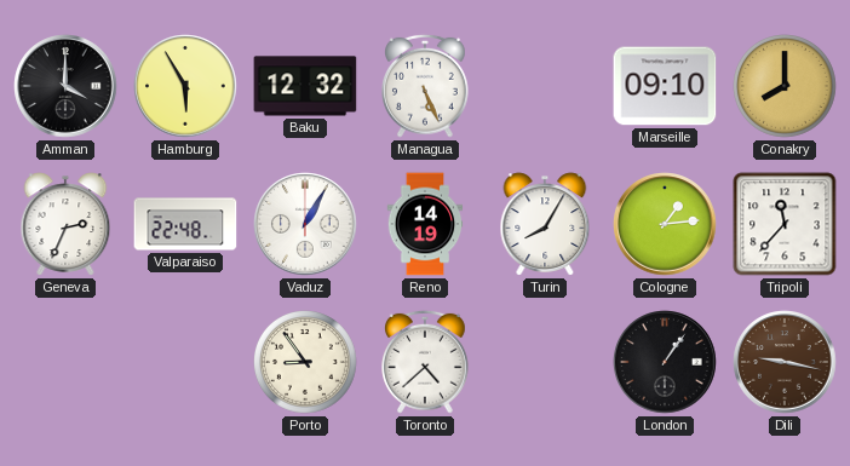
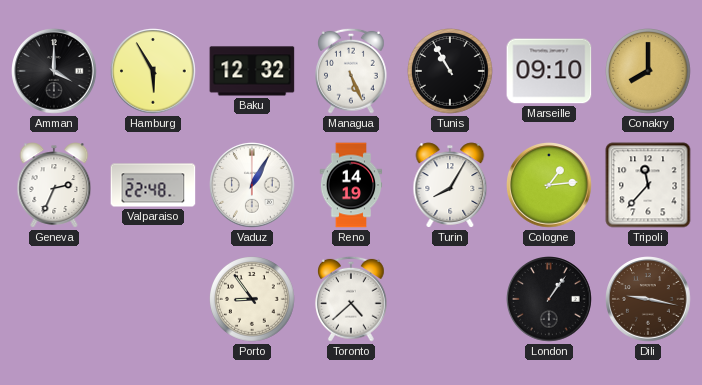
Tunis: none -> 10:55
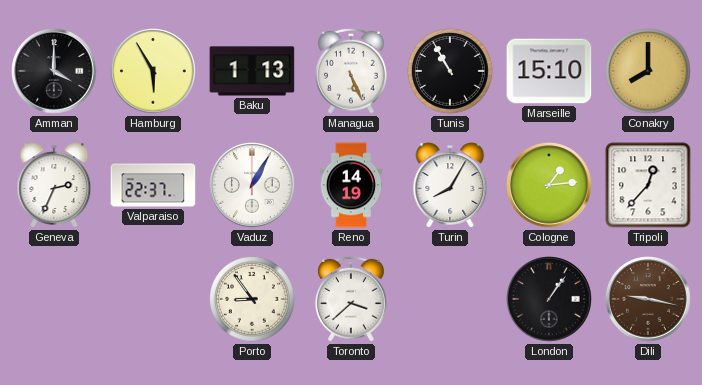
Baku: 12:32 -> 1:13
Marseille: 09:10 -> 15:10
Valparaiso: 22:48 -> 22:37
Tripoli: 11:37 -> 12:37
Toronto: 4:38 -> 3:38
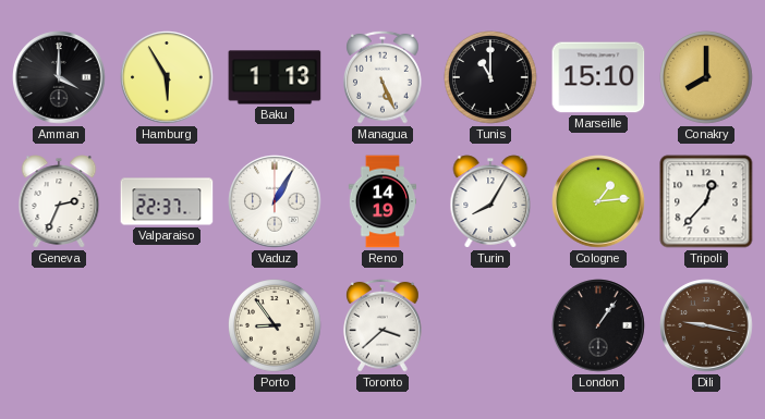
Tunis: 10:55 -> 11:00
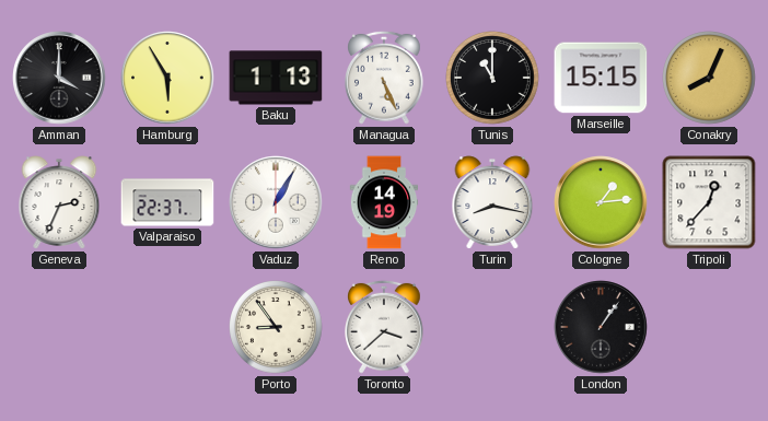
Marseille: 15:10 -> 15:15
Conakry: 8:00 -> 8:04
Turin: 8:05 -> 8:17
Dili: 9:17 -> none
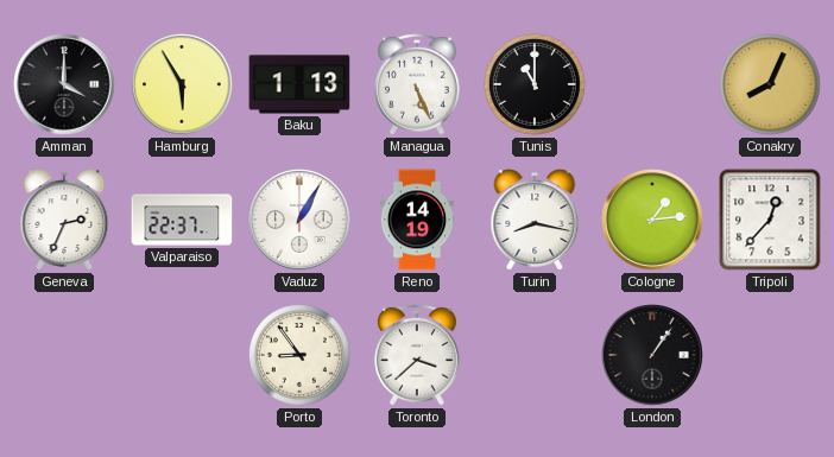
Marseille: 15:15 -> none
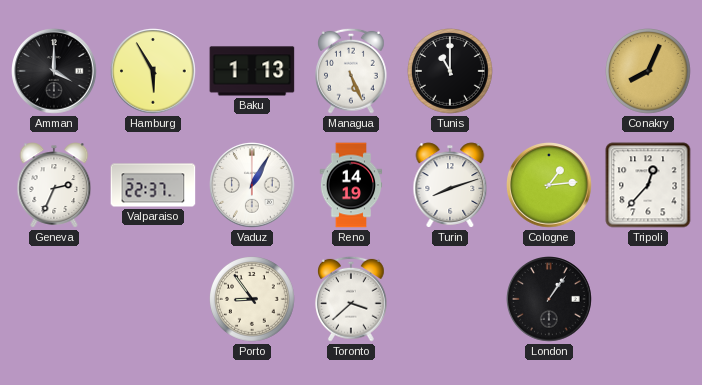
Turin: 8:17 -> 8:12
